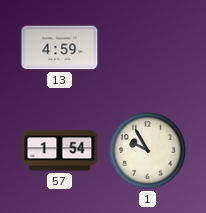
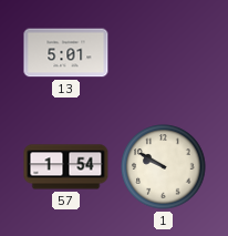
13: 4:59 -> 5:01
1: 9:55 -> 9:50
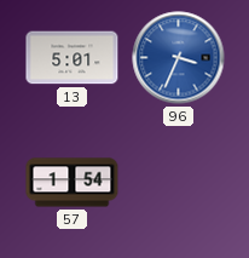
96: none -> 3:34
1: 9:50 -> none
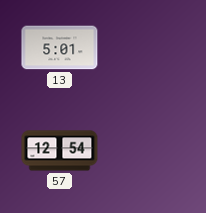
96: 3:34 -> none
57: 1:54 -> 12:54
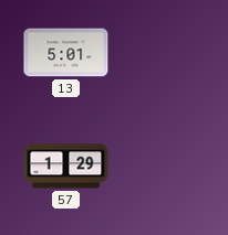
57: 12:54 -> 1:29
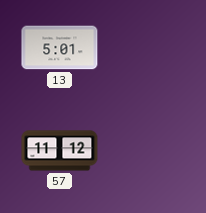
57: 1:29 -> 11:12
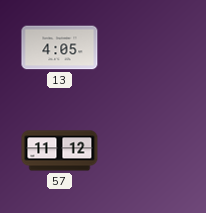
13: 5:01 -> 4:05
